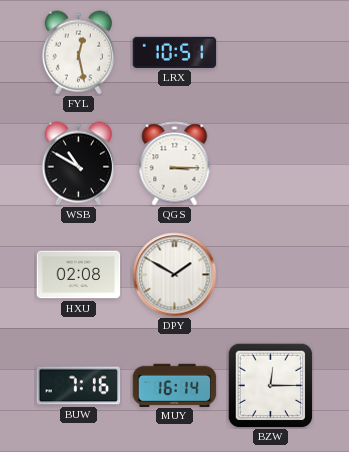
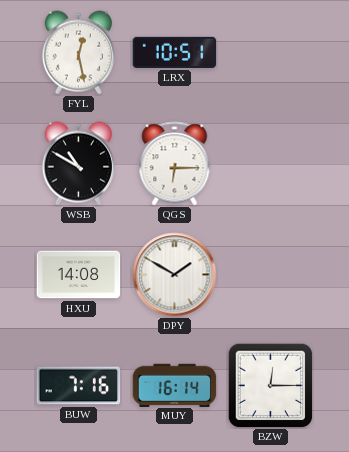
QGS: 3:15 -> 6:15
HXU: 02:08 -> 14:08
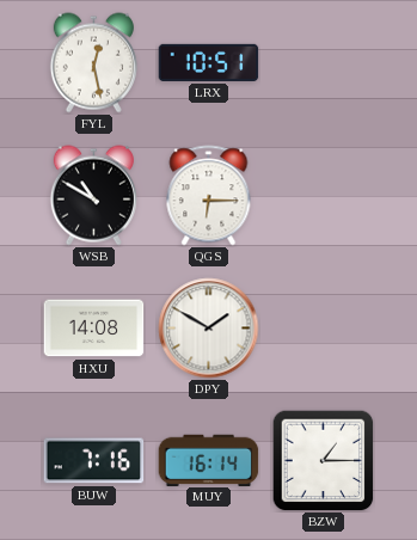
BZW: 12:15 -> 1:15
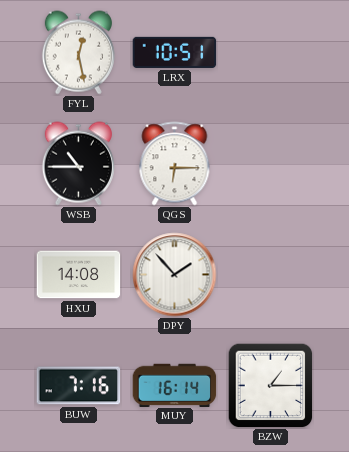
WSB: 10:50 -> 10:45
DPY: 1:50 -> 1:53
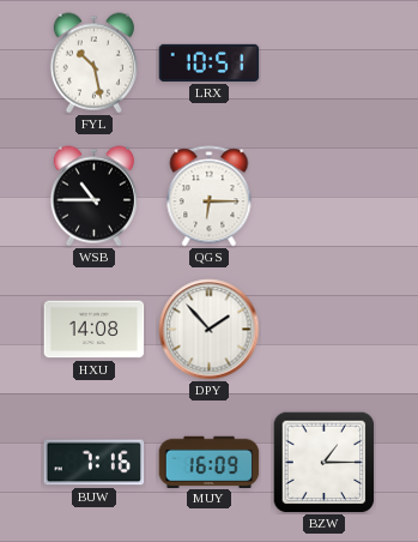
FYL: 12:28 -> 10:28
MUY: 16:14 -> 16:09
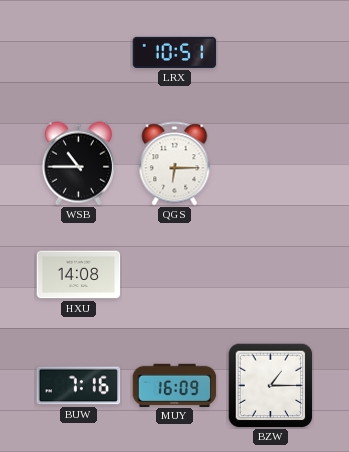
FYL: 10:28 -> none
DPY: 1:53 -> none
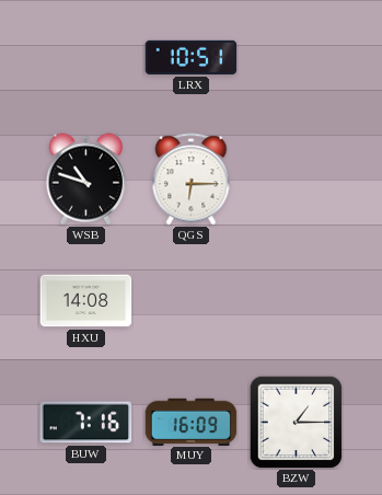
WSB: 10:45 -> 10:48
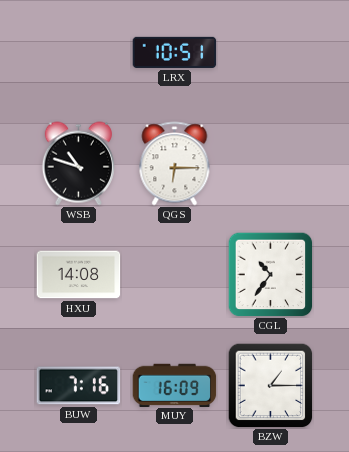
CGL: none -> 10:36
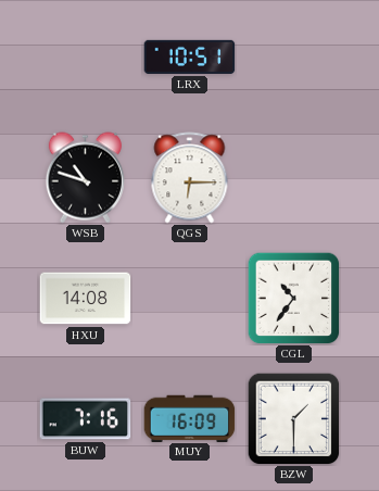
BZW: 1:15 -> 1:30
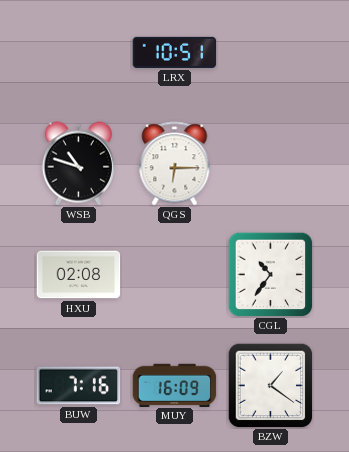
HXU: 14:08 -> 02:08
BZW: 1:30 -> 1:21
